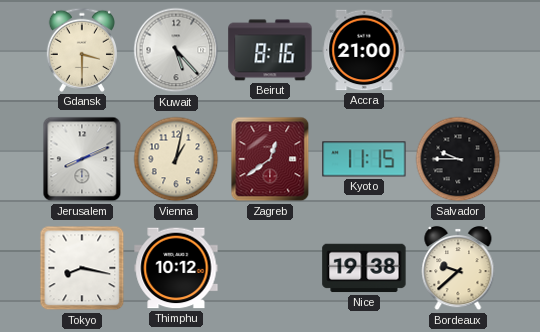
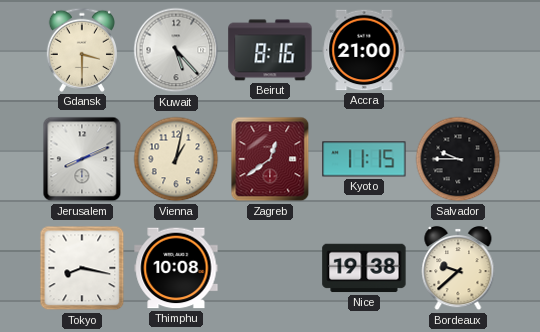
Thimphu: 10:12 -> 10:08
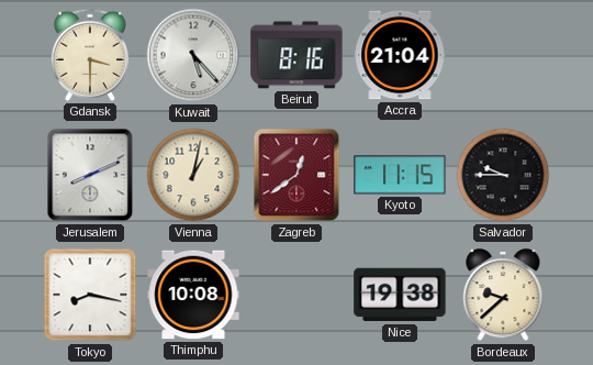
Accra: 21:00 -> 21:04
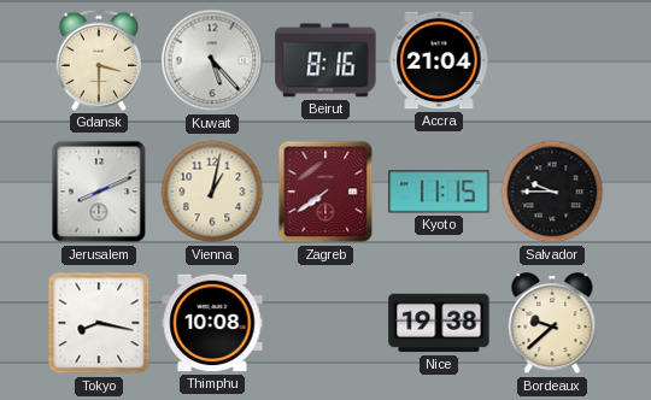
Zagreb: 12:39 -> 7:39
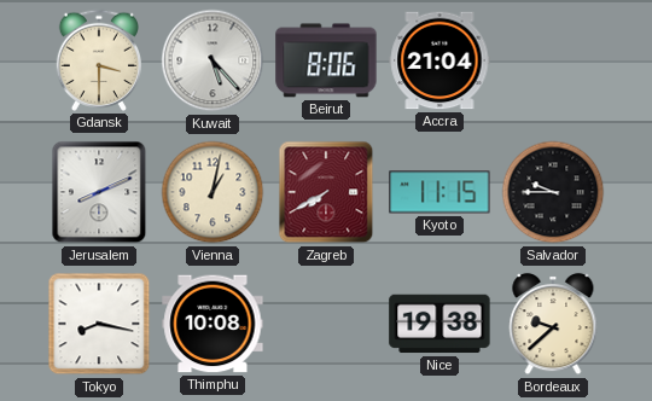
Beirut: 8:16 -> 8:06
Zagreb: 7:39 -> 7:40
